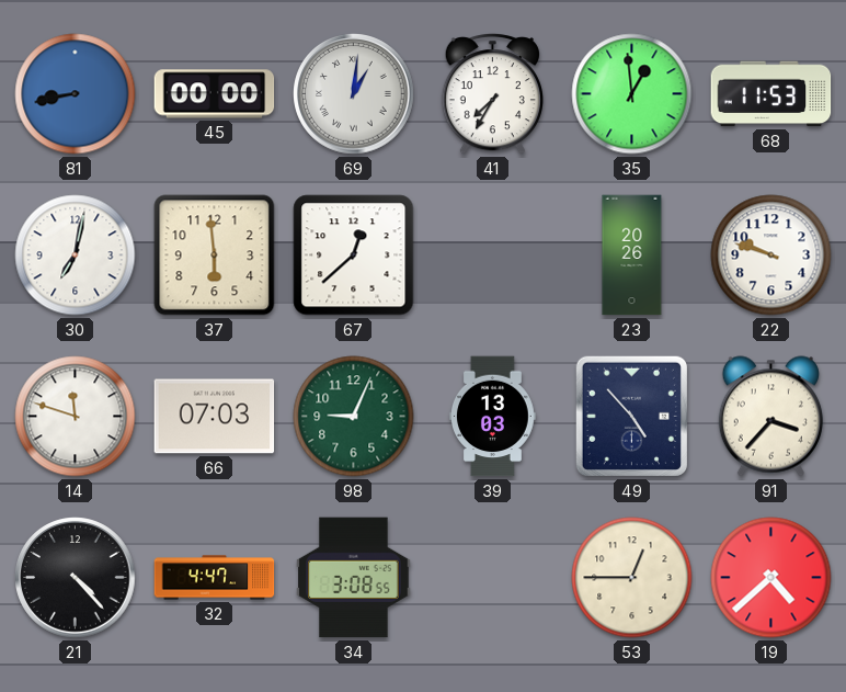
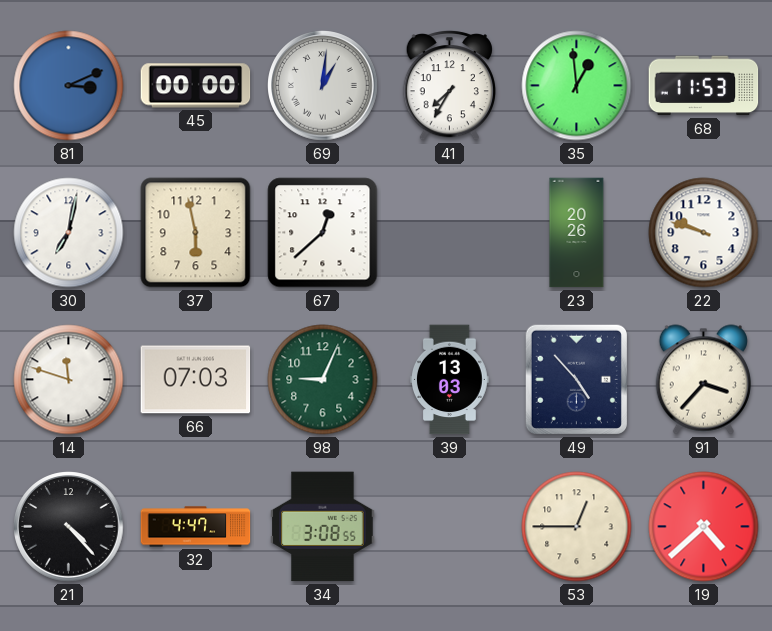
81: 8:43 -> 3:11
37: 5:59 -> 5:58
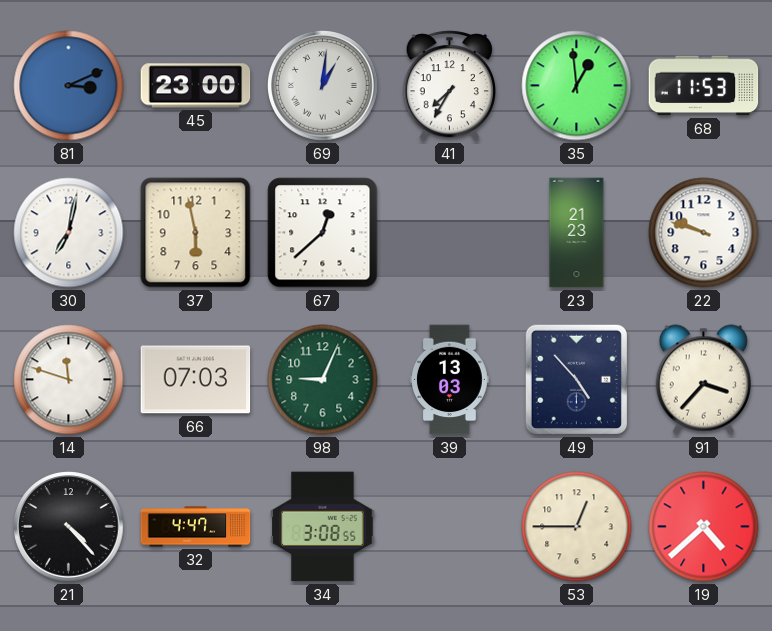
45: 00:00 -> 23:00
23: 20:26 -> 21:23
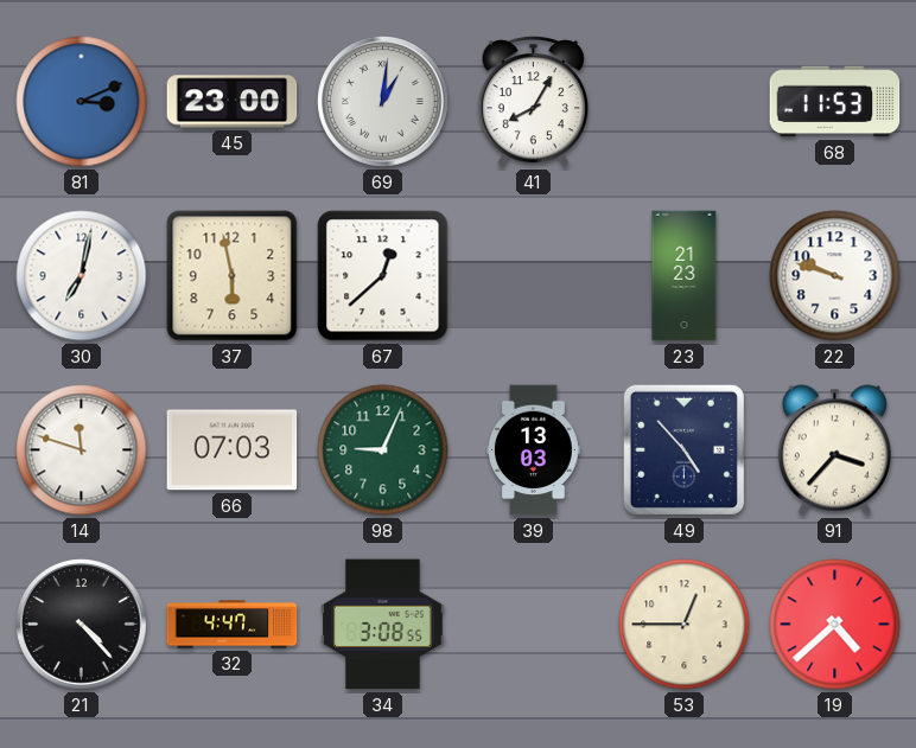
41: 7:35 -> 8:05
35: 12:59 -> none
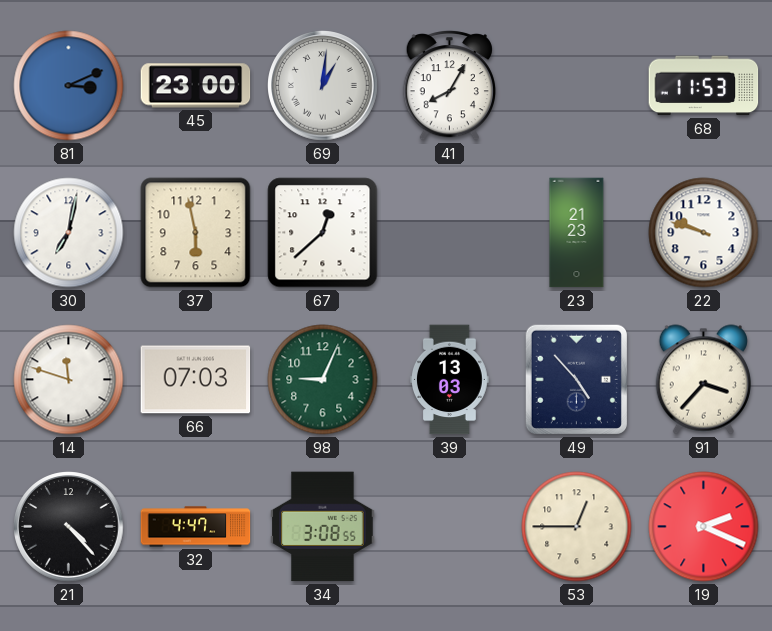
19: 4:38 -> 2:19
